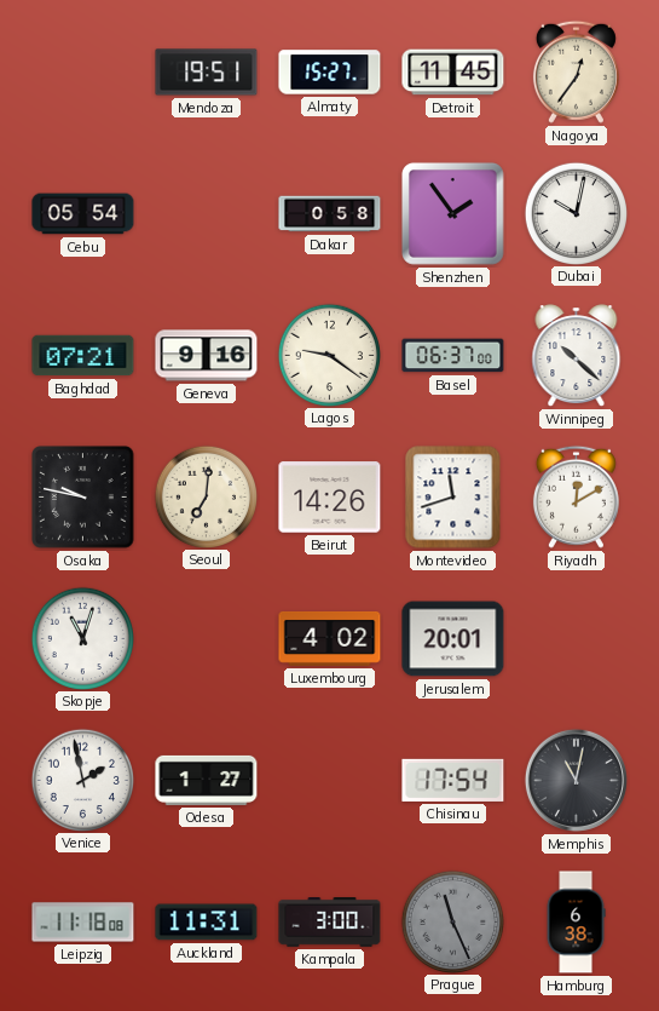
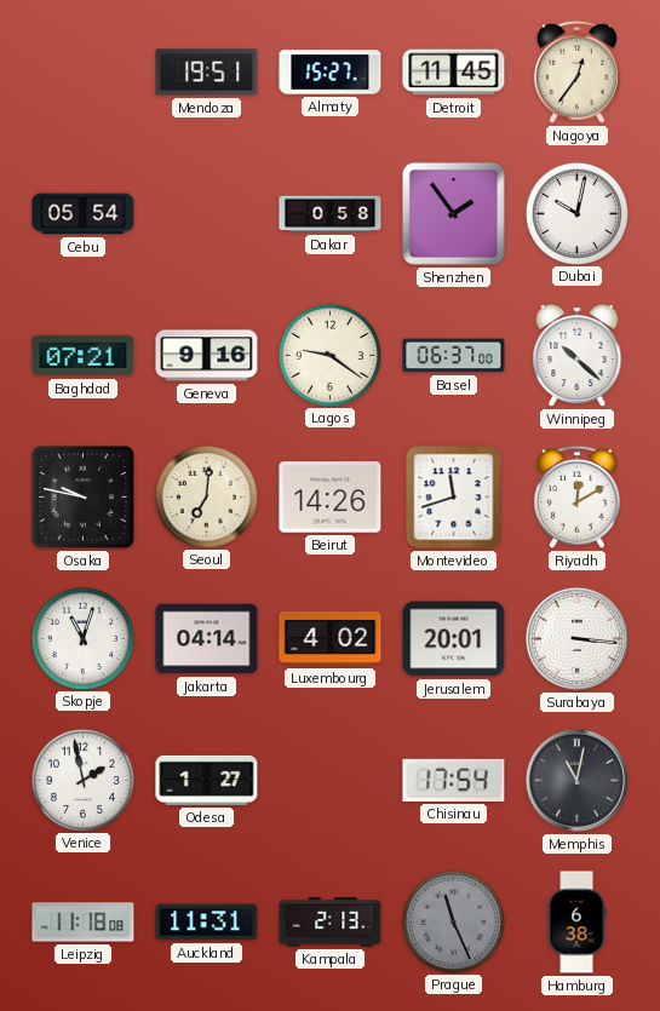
Jakarta: none -> 04:14
Surabaya: none -> 3:16
Kampala: 3:00 -> 2:13
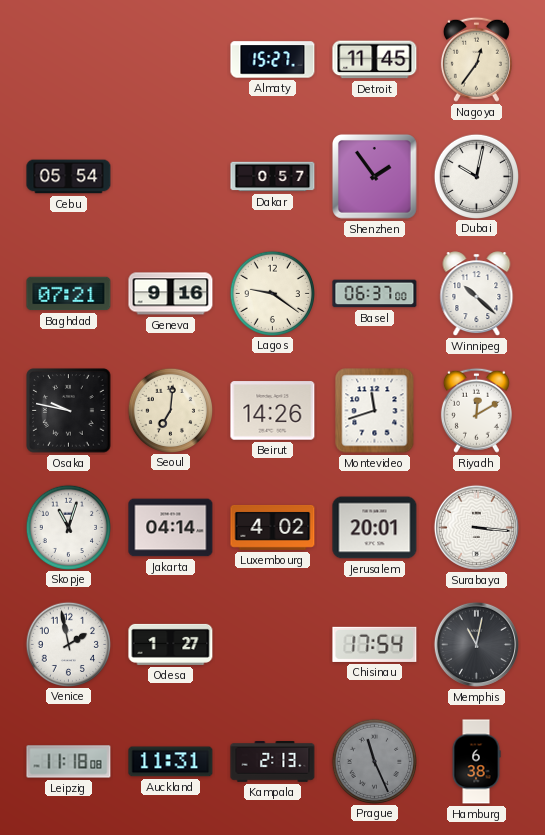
Mendoza: 19:51 -> none
Dakar: 0:58 -> 0:57
